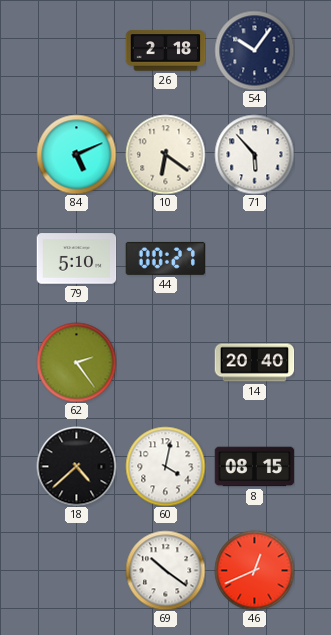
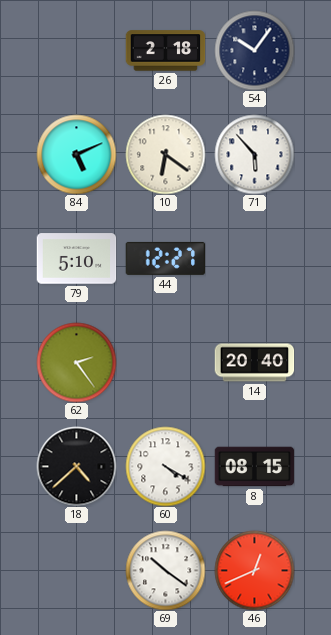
44: 00:27 -> 12:27
60: 4:02 -> 4:20
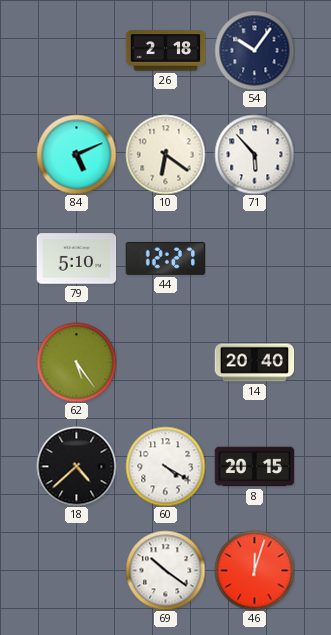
62: 2:24 -> 5:24
8: 08:15 -> 20:15
46: 12:41 -> 12:03
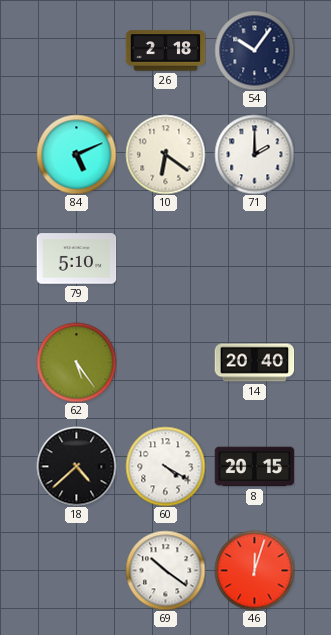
71: 5:53 -> 2:00
44: 12:27 -> none
